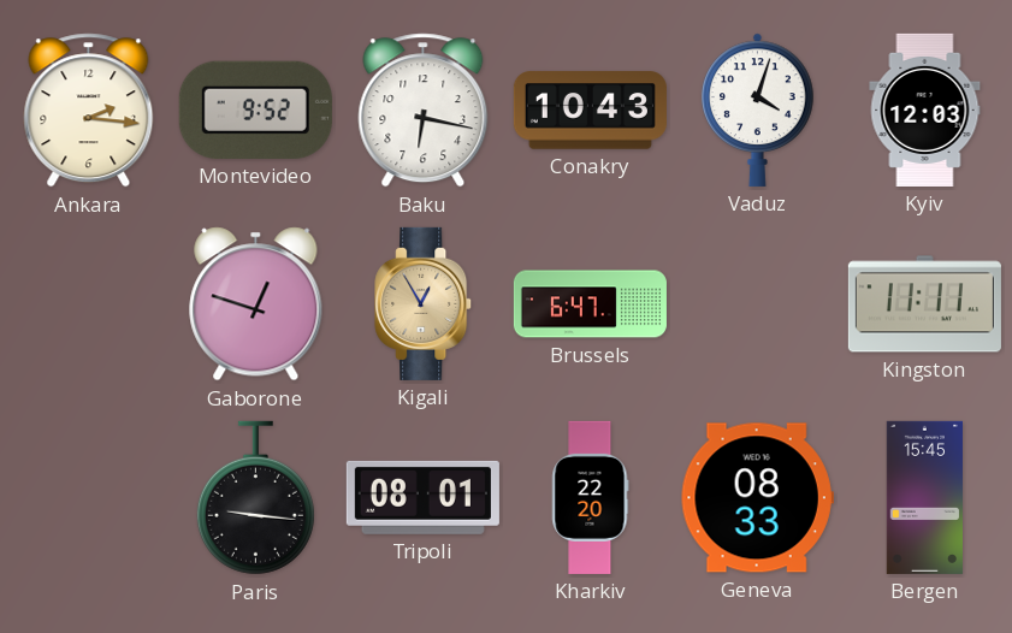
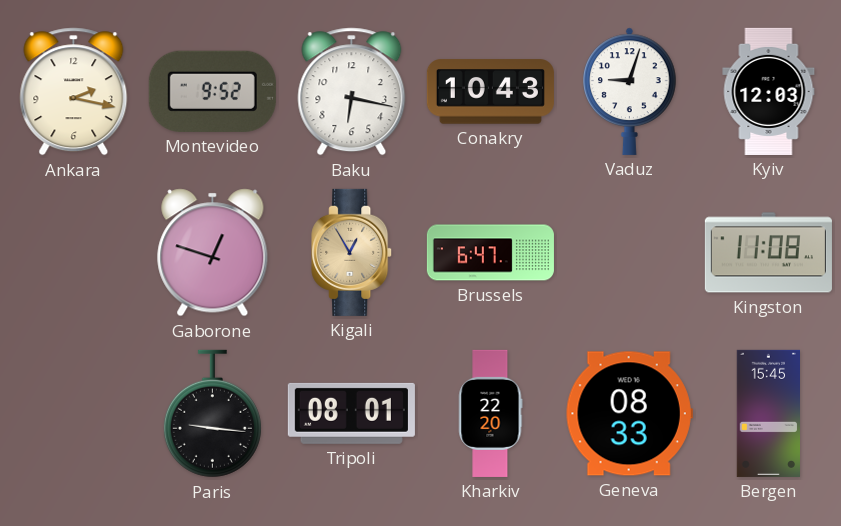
Ankara: 2:16 -> 2:17
Vaduz: 4:03 -> 9:03
Kingston: 11:11 -> 11:08
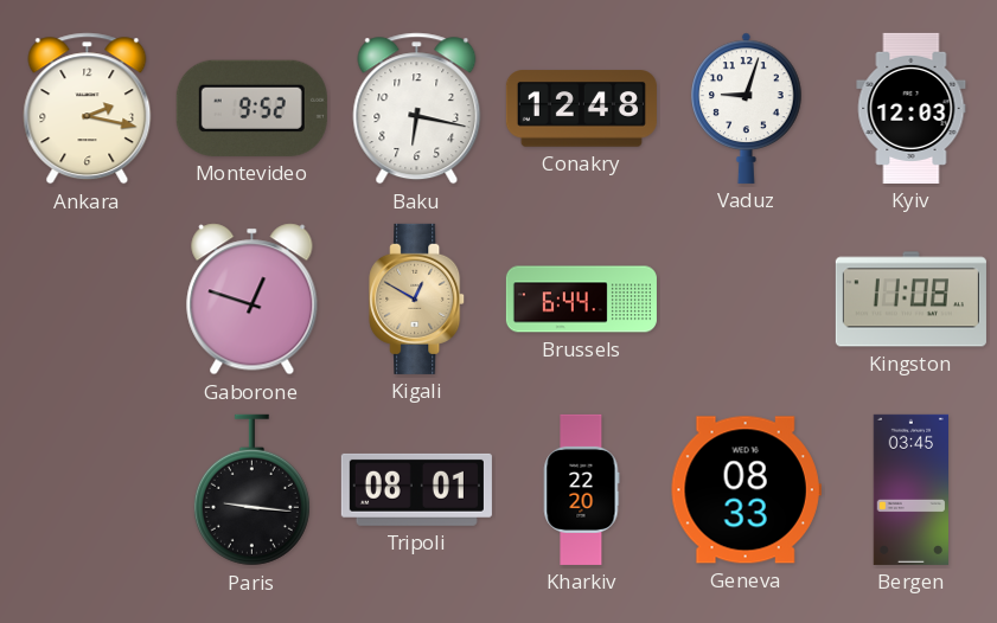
Conakry: 10:43 -> 12:48
Kigali: 12:55 -> 12:50
Brussels: 6:47 -> 6:44
Bergen: 15:45 -> 03:45
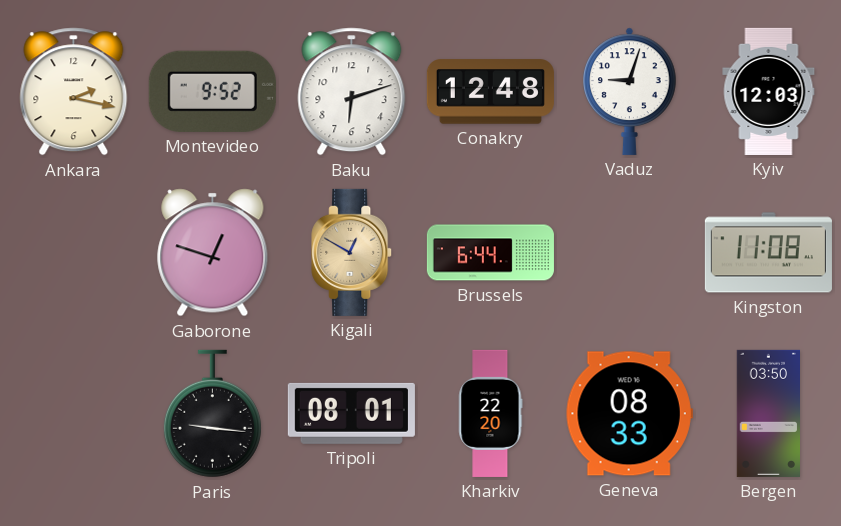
Baku: 6:17 -> 6:12
Bergen: 03:45 -> 03:50
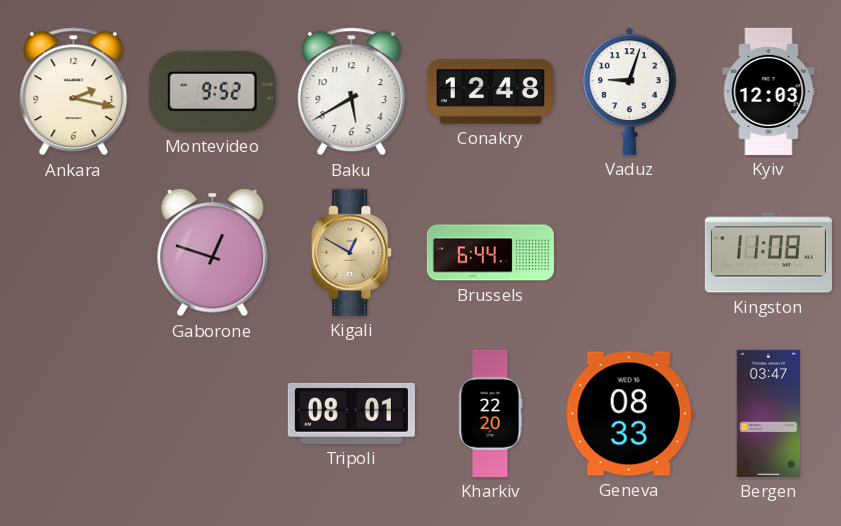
Baku: 6:12 -> 5:40
Paris: 9:16 -> none
Bergen: 03:50 -> 03:47
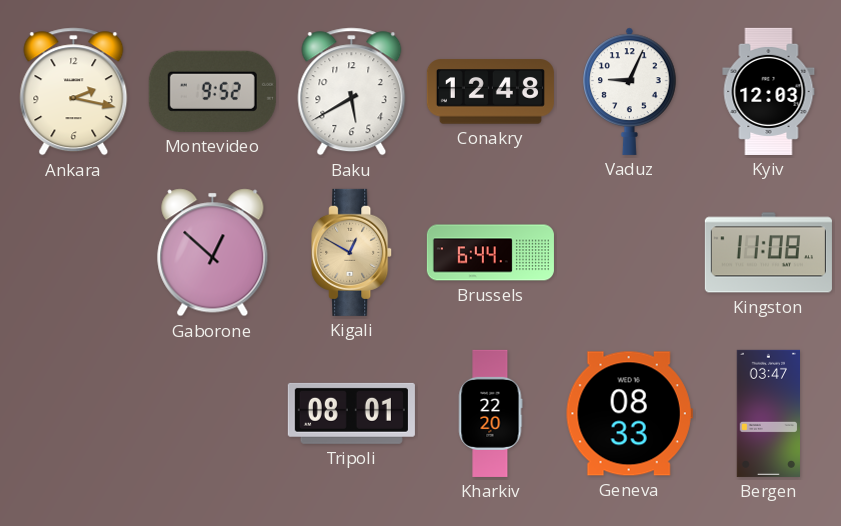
Vaduz: 9:03 -> 9:04
Gaborone: 12:48 -> 12:52
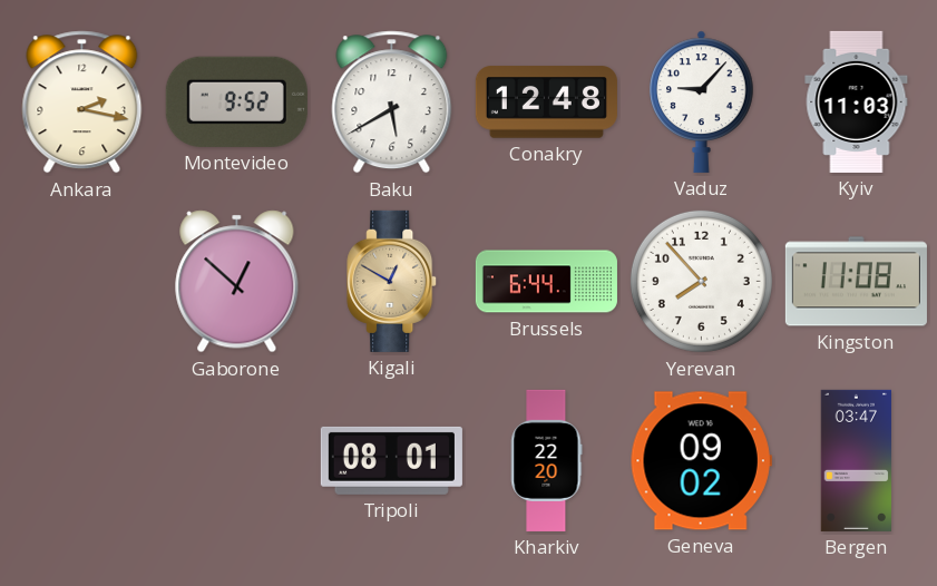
Vaduz: 9:04 -> 9:07
Kyiv: 12:03 -> 11:03
Yerevan: none -> 7:53
Geneva: 08:33 -> 09:02
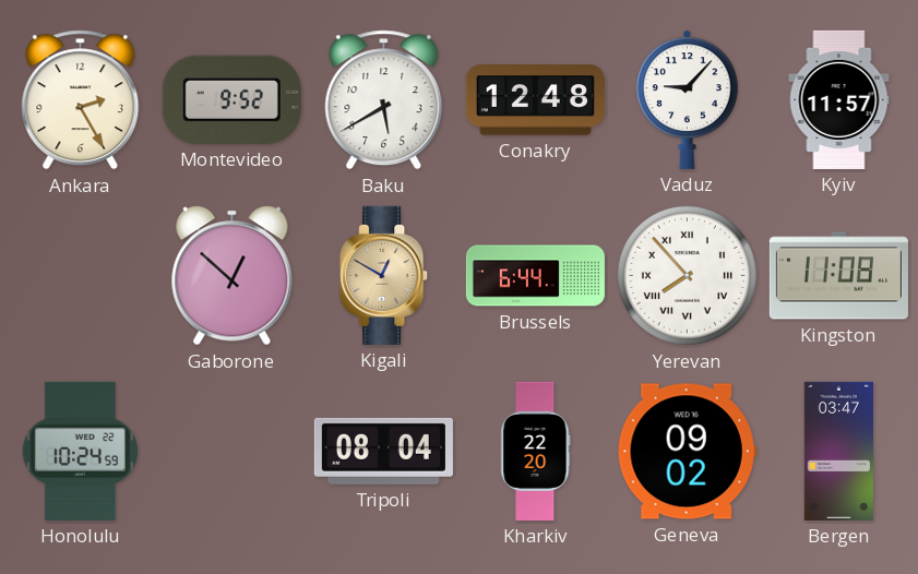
Ankara: 2:17 -> 2:25
Kyiv: 11:03 -> 11:57
Yerevan numerals: Arabic -> Roman
Honolulu: none -> 10:24
Tripoli: 08:01 -> 08:04
